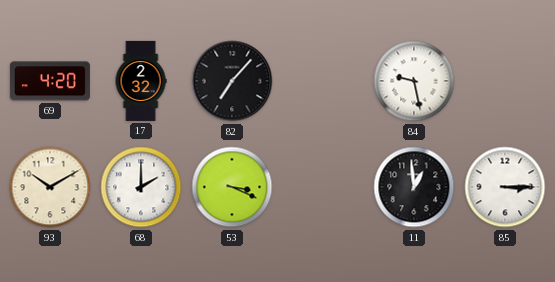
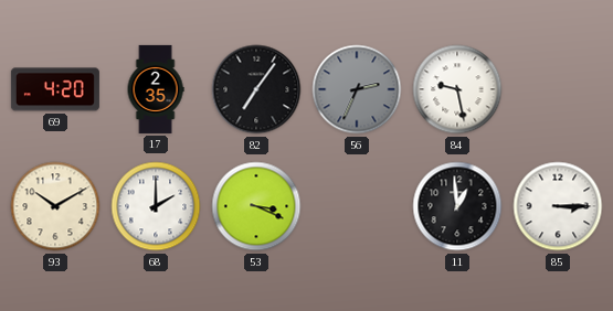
17: 2:32 -> 2:35
82: 7:07 -> 7:06
56: none -> 2:34
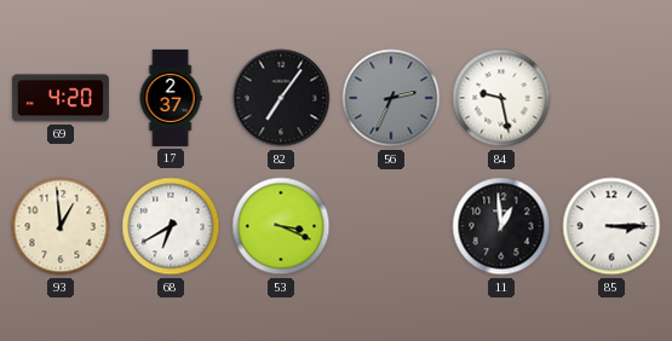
17: 2:35 -> 2:37
93: 10:10 -> 12:59
68: 2:00 -> 6:40
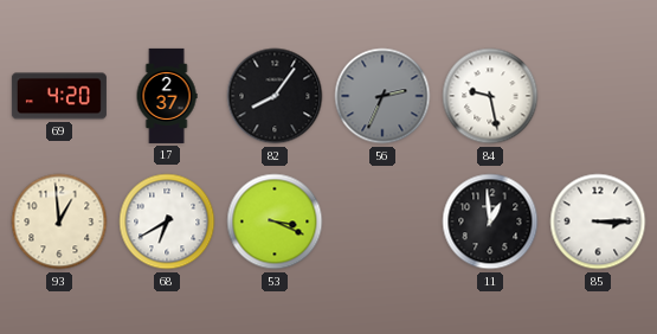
82: 7:06 -> 8:06
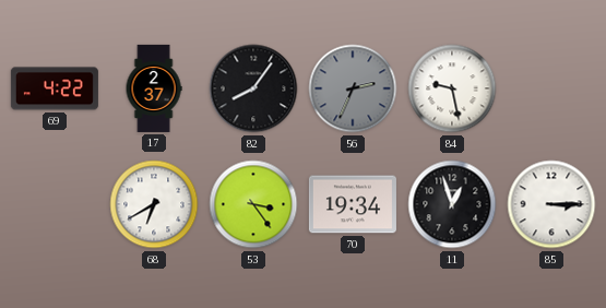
69: 4:20 -> 4:22
93: 12:59 -> none
53: 3:19 -> 3:24
70: none -> 19:34
11: 12:59 -> 12:57
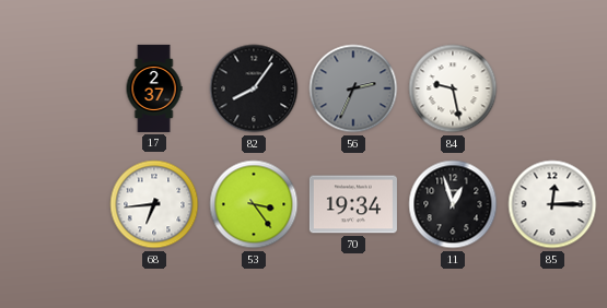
69: 4:22 -> none
68: 6:40 -> 6:44
85: 3:15 -> 12:15
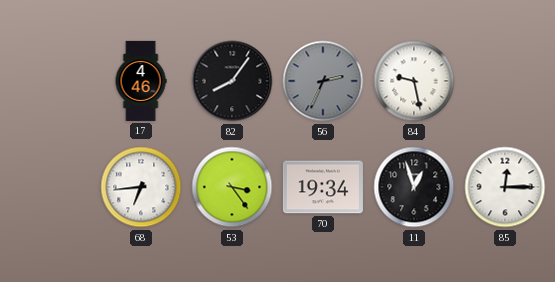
17: 2:37 -> 4:46
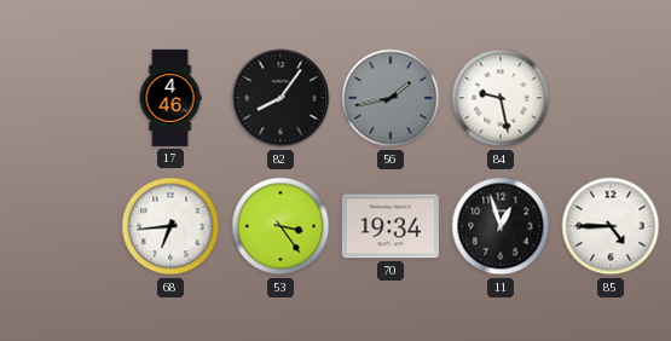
56: 2:34 -> 1:43
85: 12:15 -> 4:45
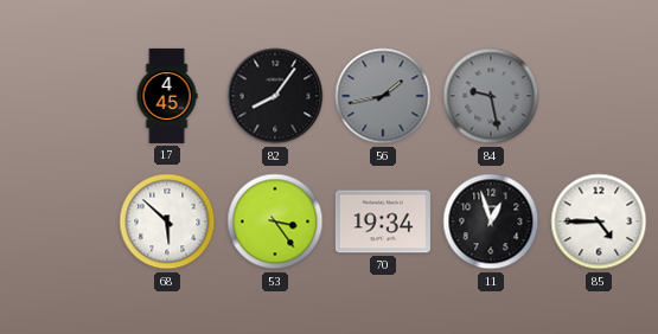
17: 4:46 -> 4:45
84 dial: white -> grey
68: 6:44 -> 5:52
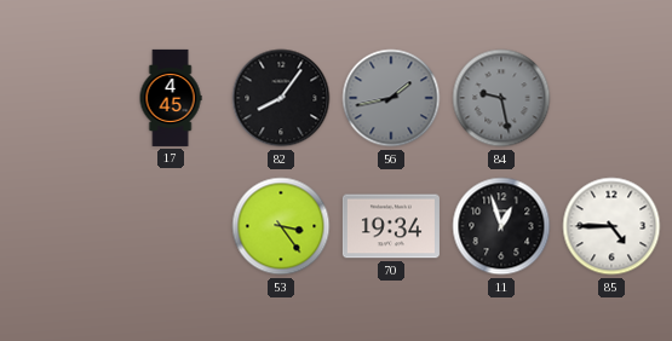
68: 5:52 -> none
